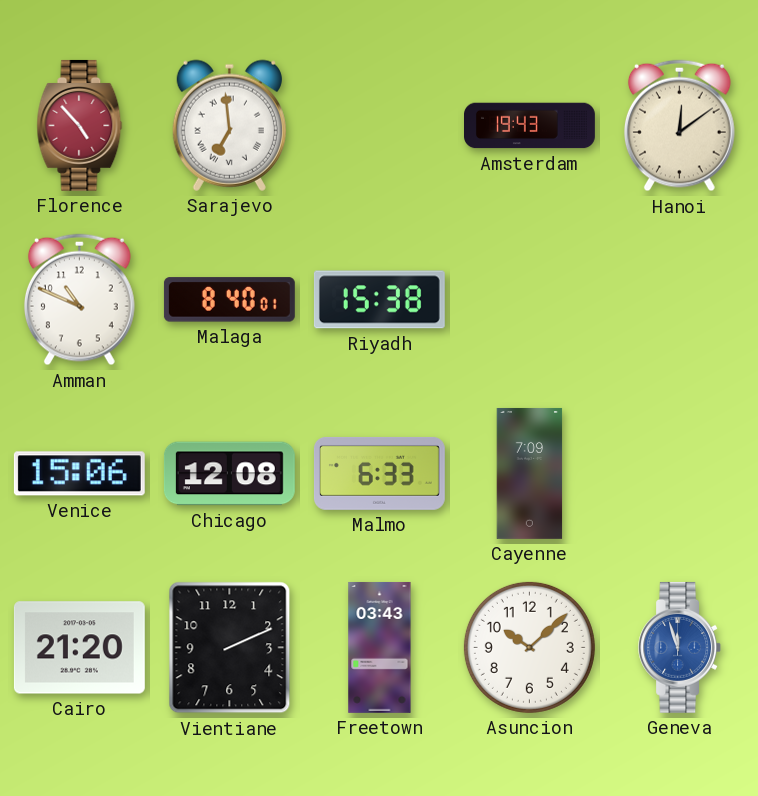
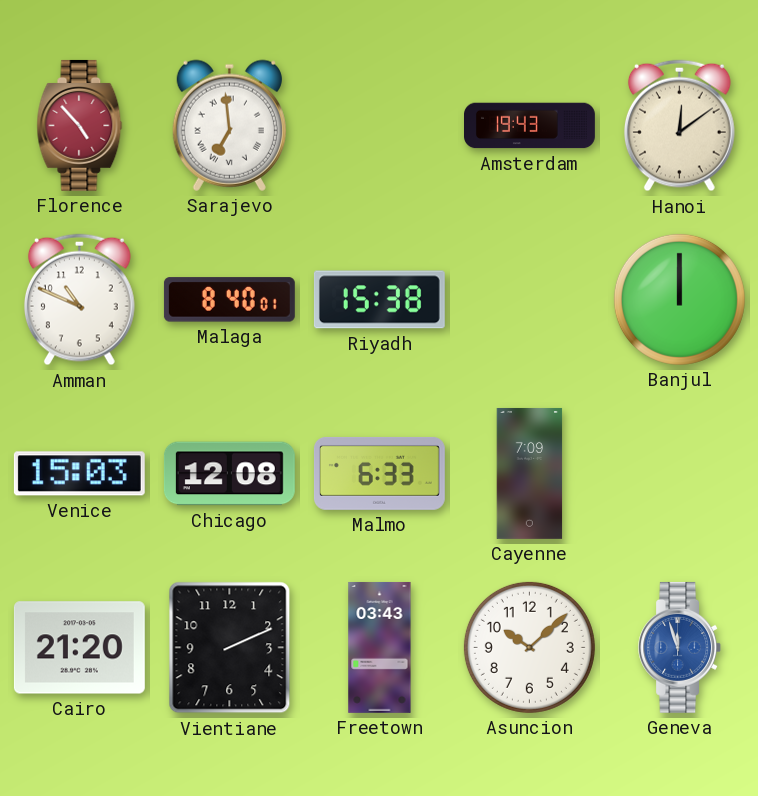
Banjul: none -> 12:00
Venice: 15:06 -> 15:03
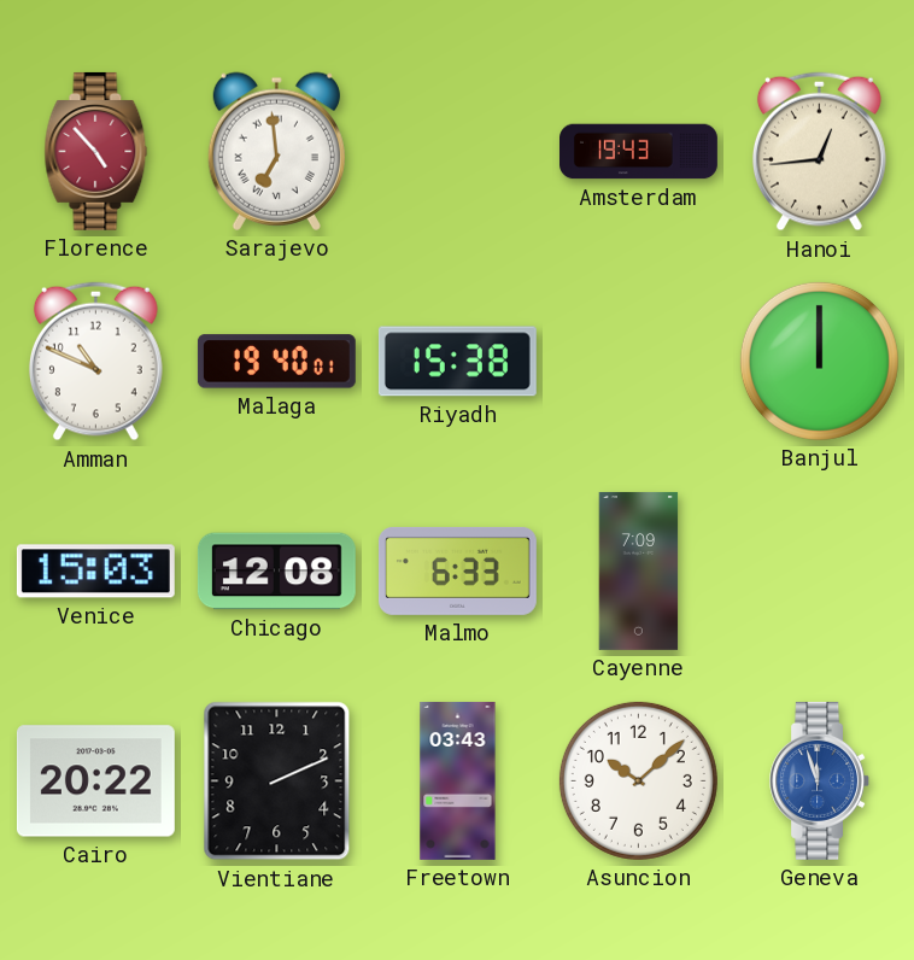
Hanoi: 12:09 -> 12:44
Malaga: 8:40 -> 19:40
Cairo: 21:20 -> 20:22
